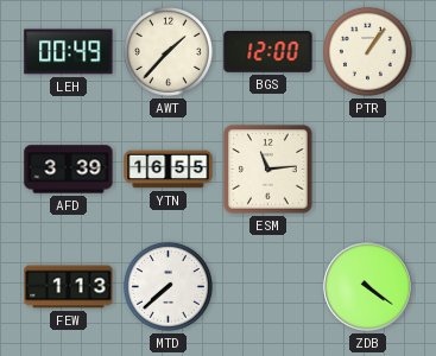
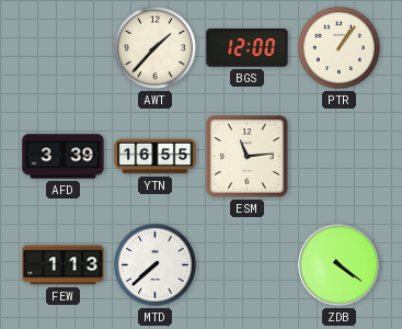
LEH: 00:49 -> none
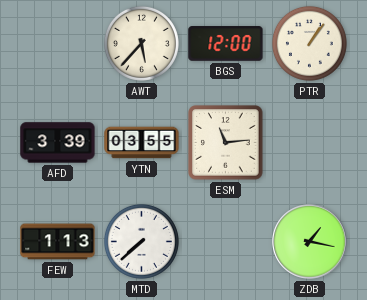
AWT: 1:37 -> 5:37
YTN: 16:55 -> 03:55
ZDB: 4:21 -> 1:17
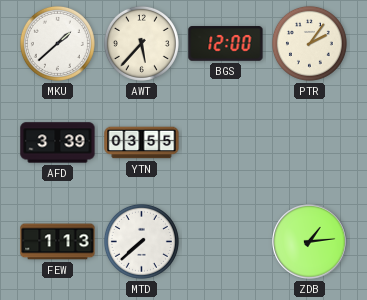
MKU: none -> 1:38
PTR: 1:06 -> 2:06
ESM: 11:14 -> none
ZDB: 1:17 -> 1:14
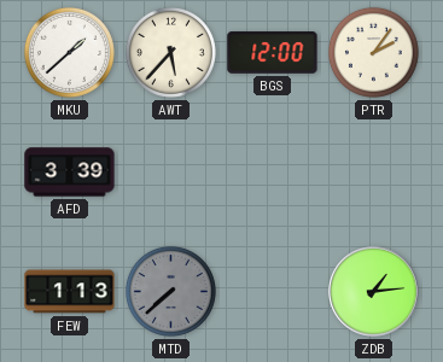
YTN: 03:55 -> none
MTD dial: white -> grey
